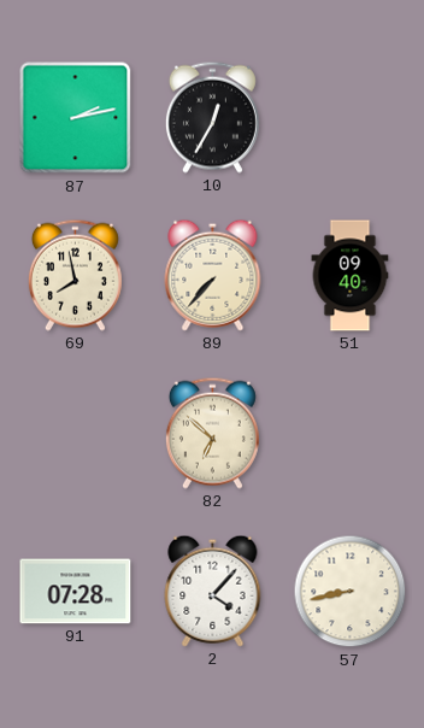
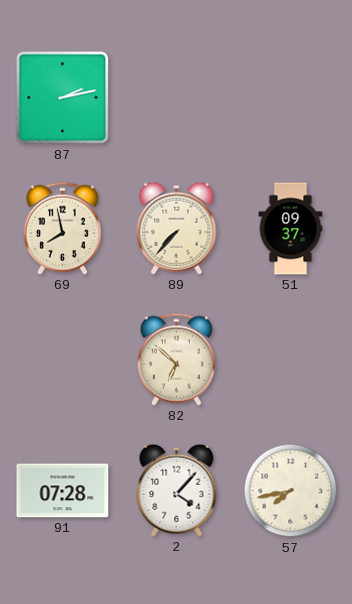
10: 12:35 -> none
51: 09:40 -> 09:37
57: 8:43 -> 7:43
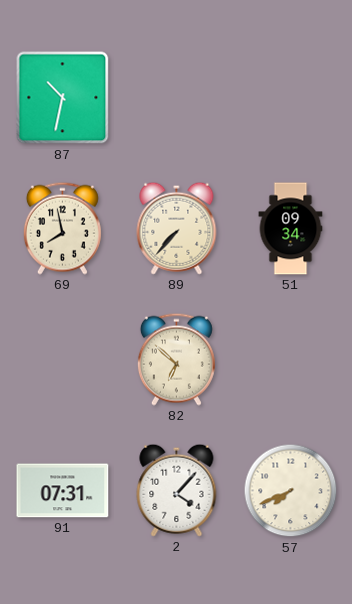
87: 2:13 -> 10:32
51: 09:37 -> 09:34
91: 07:28 -> 07:31
57: 7:43 -> 7:41
